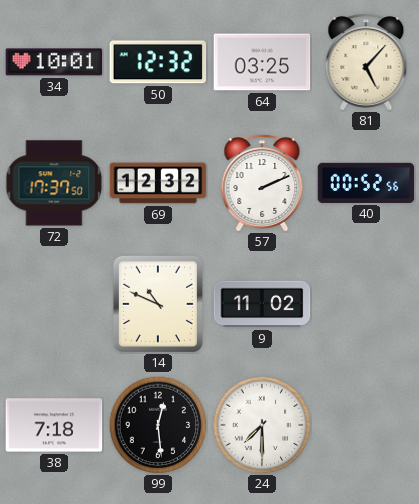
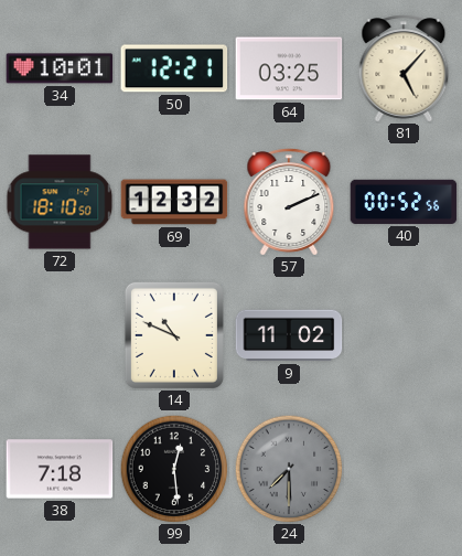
50: 12:32 -> 12:21
72: 17:37 -> 18:10
24 dial: white -> grey
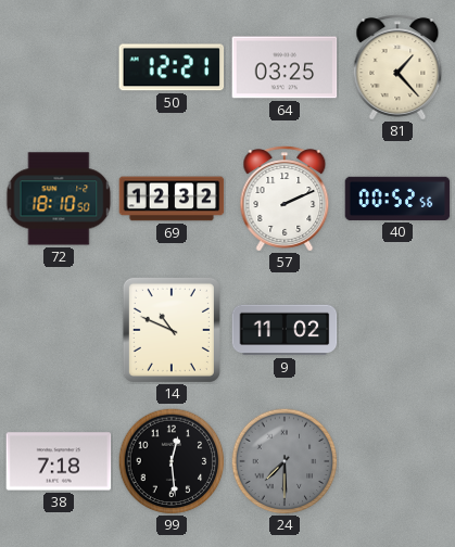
34: 10:01 -> none
81: 5:07 -> 1:23
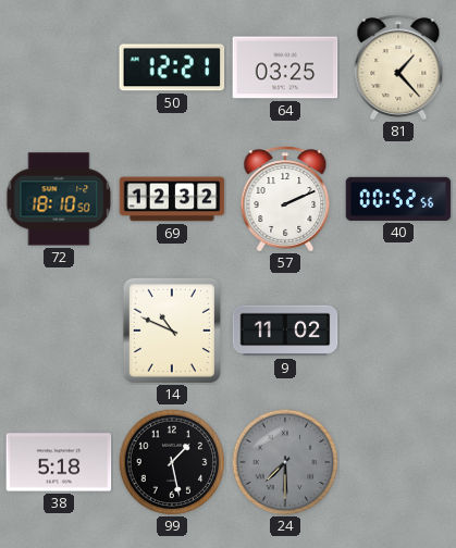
38: 7:18 -> 5:18
99: 12:29 -> 1:28
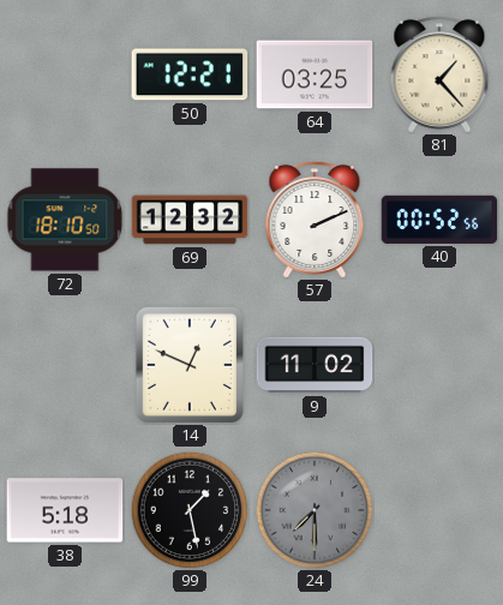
14: 10:49 -> 12:49
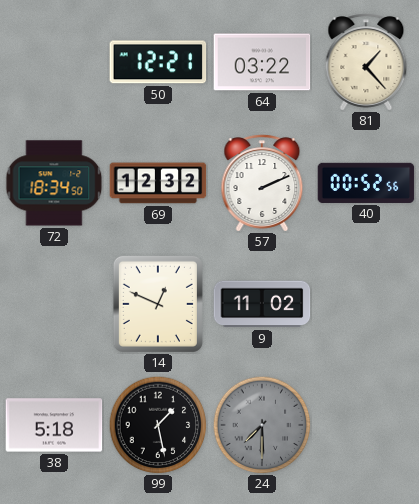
64: 03:25 -> 03:22
72: 18:10 -> 18:34
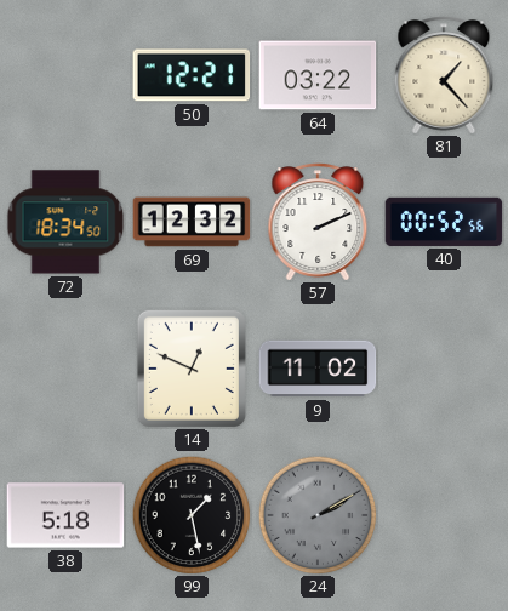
24: 7:30 -> 2:10
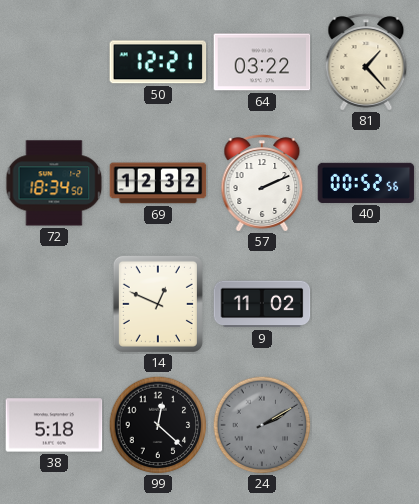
99: 1:28 -> 12:22
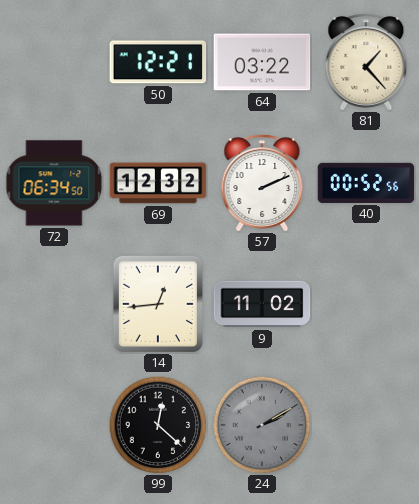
72: 18:34 -> 06:34
14: 12:49 -> 12:44
38: 5:18 -> none
